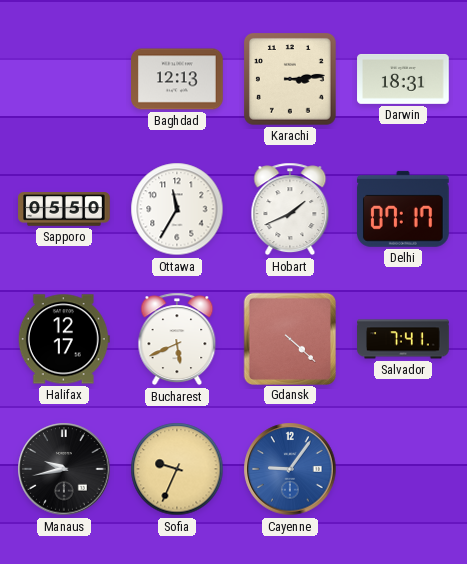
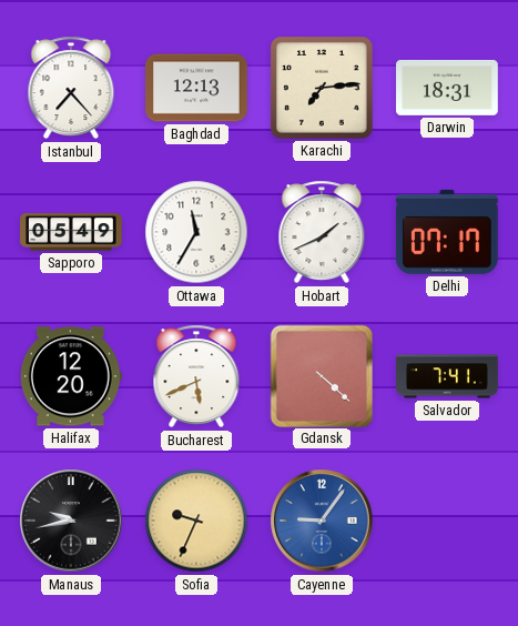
Istanbul: none -> 7:23
Karachi: 3:14 -> 7:14
Sapporo: 05:50 -> 05:49
Halifax: 12:17 -> 12:20
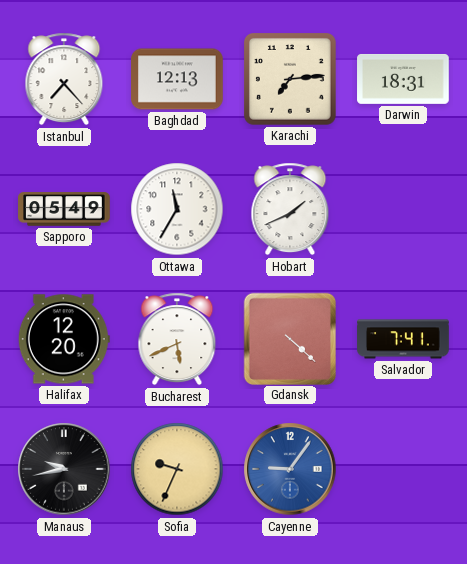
Delhi: 07:17 -> none
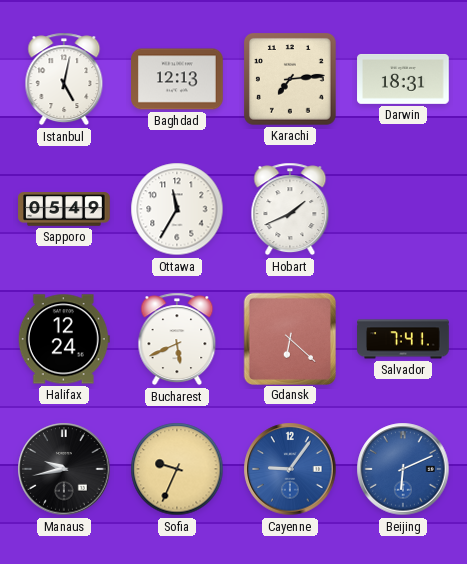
Istanbul: 7:23 -> 5:02
Halifax: 12:20 -> 12:24
Gdansk: 4:22 -> 6:22
Beijing: none -> 6:11
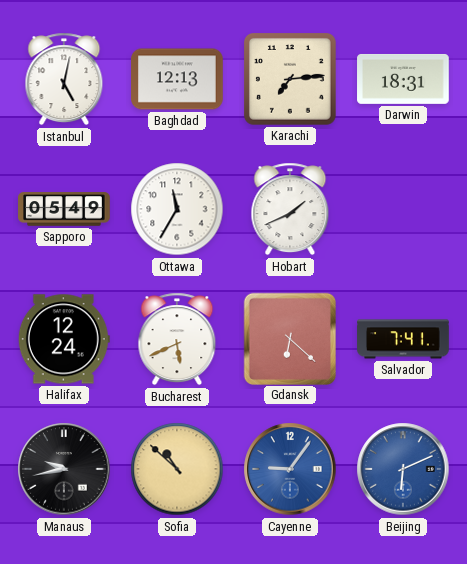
Sofia: 9:34 -> 10:52
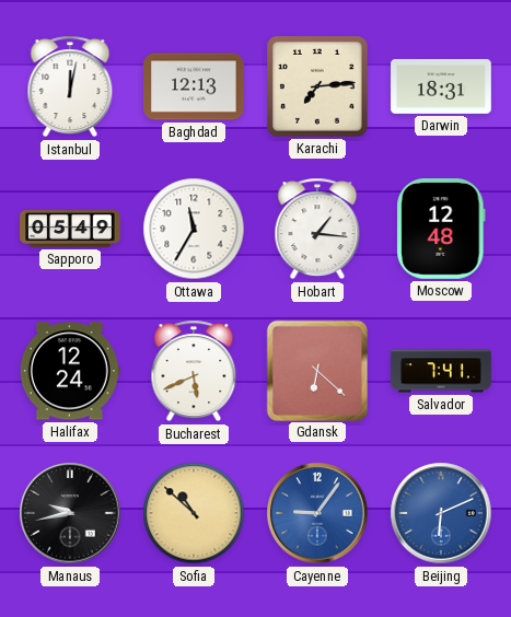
Istanbul: 5:02 -> 12:02
Hobart: 1:41 -> 1:16
Moscow: none -> 12:48
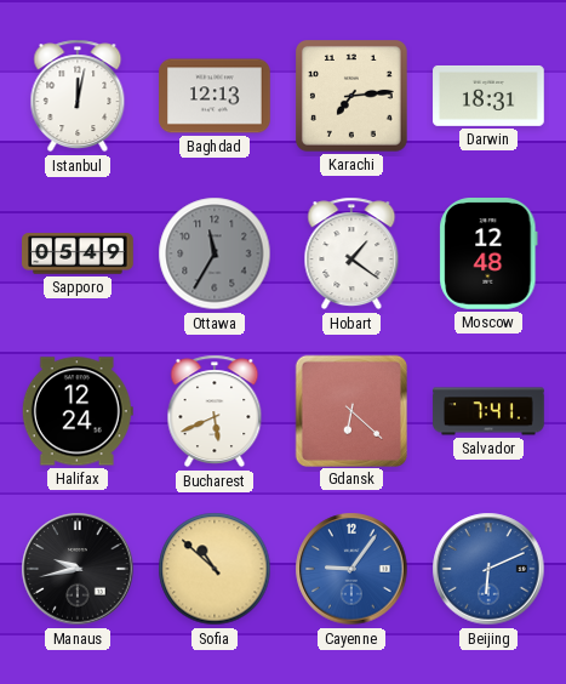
Ottawa dial: white -> grey
Hobart: 1:16 -> 1:21
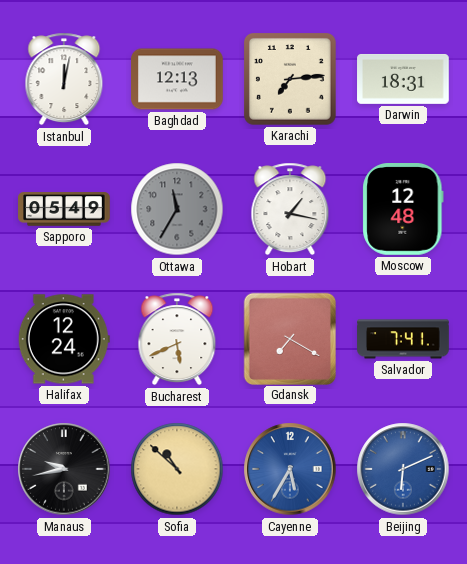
Hobart: 1:21 -> 1:17
Gdansk: 6:22 -> 7:20
Cayenne: 9:06 -> 5:35
